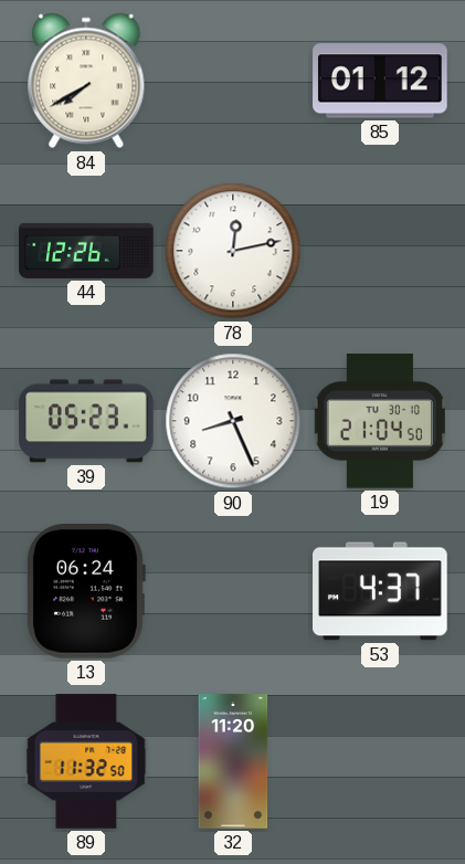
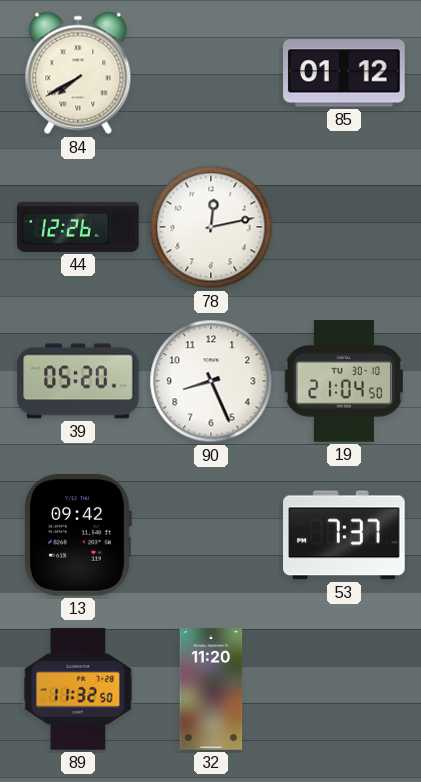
39: 05:23 -> 05:20
13: 06:24 -> 09:42
53: 4:37 -> 7:37
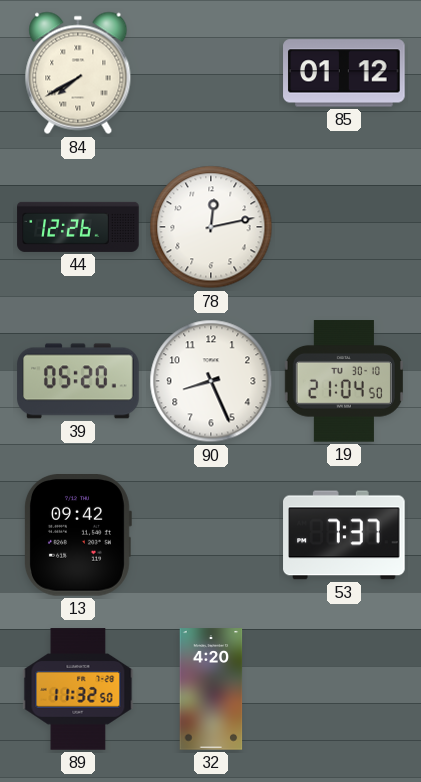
32: 11:20 -> 4:20
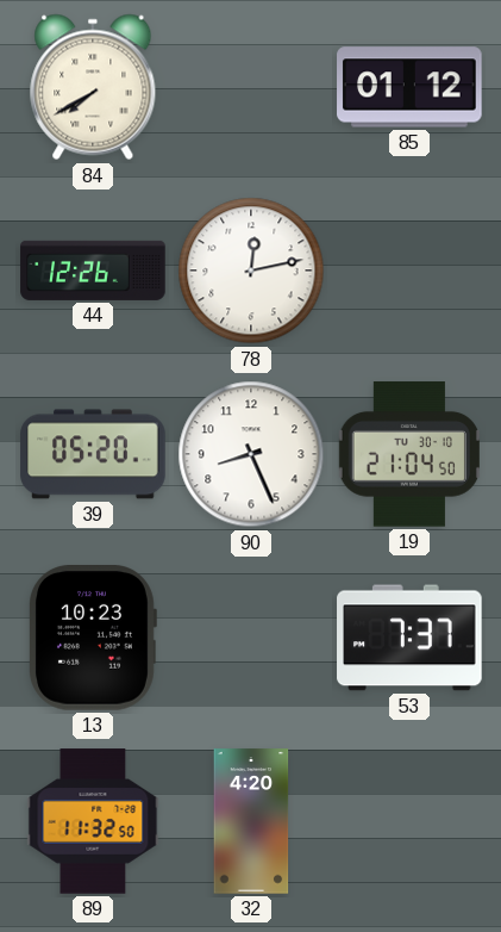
13: 09:42 -> 10:23
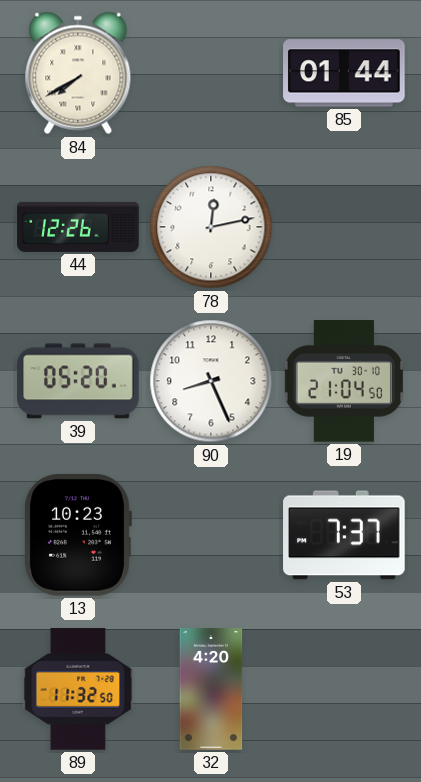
85: 01:12 -> 01:44
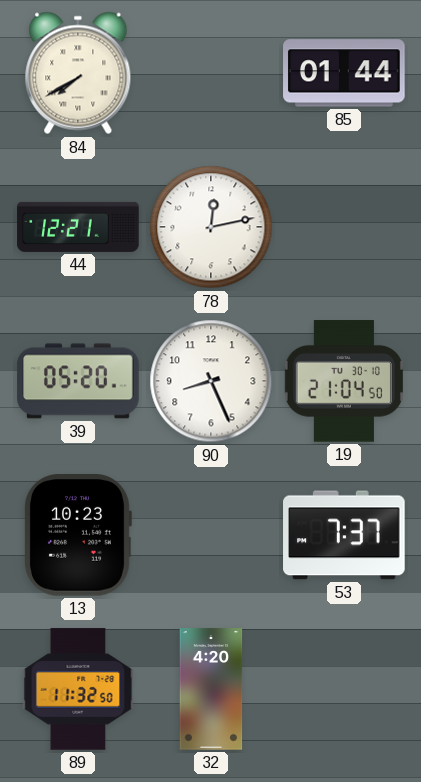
44: 12:26 -> 12:21
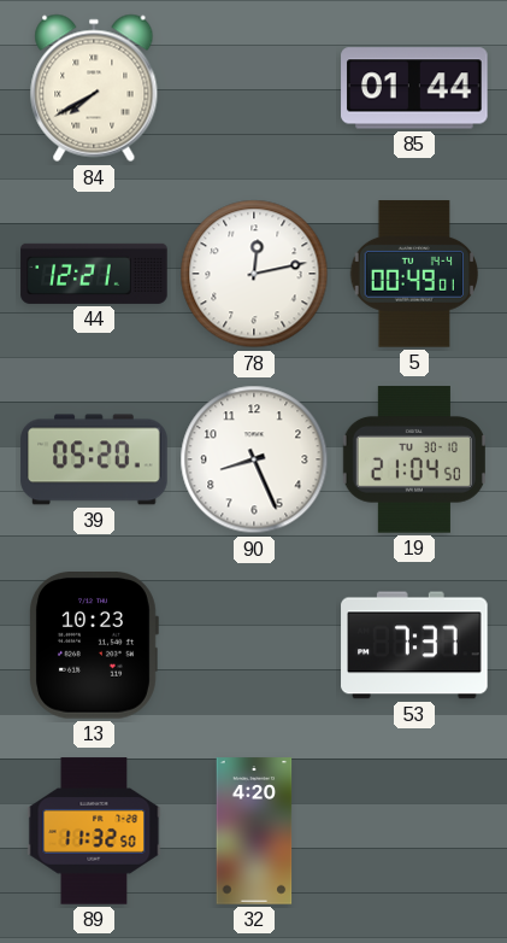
5: none -> 00:49
